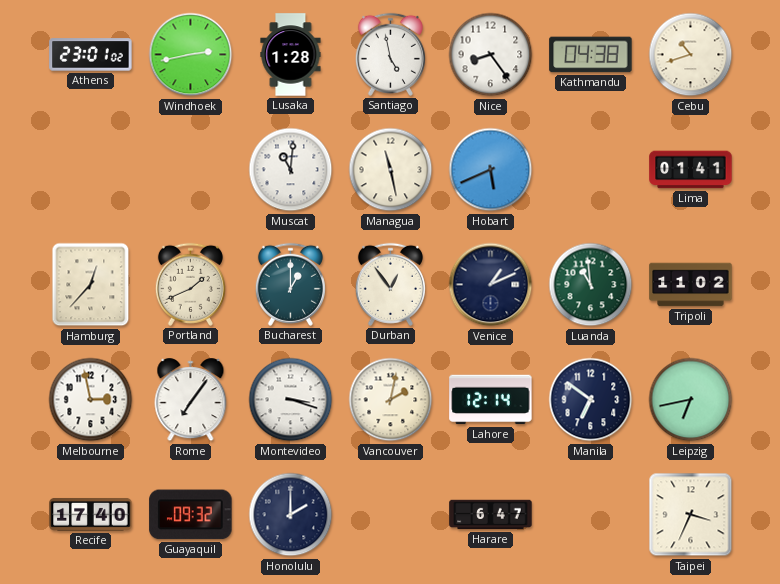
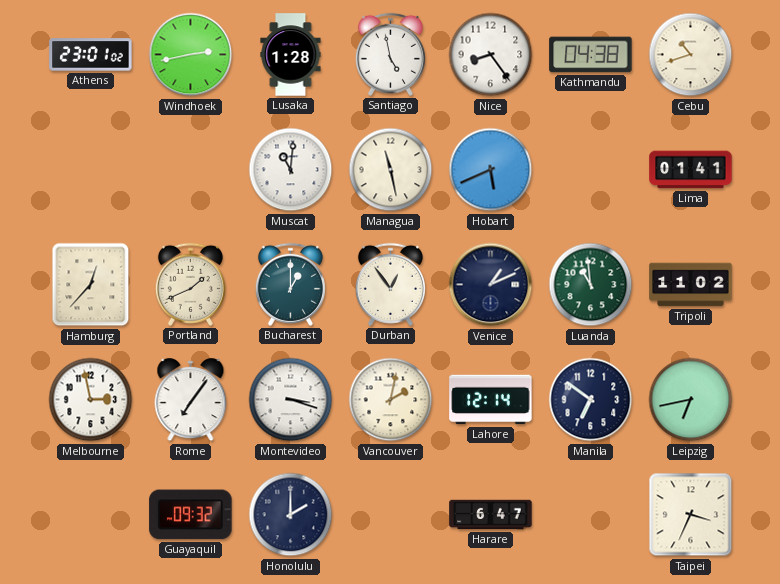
Recife: 17:40 -> none
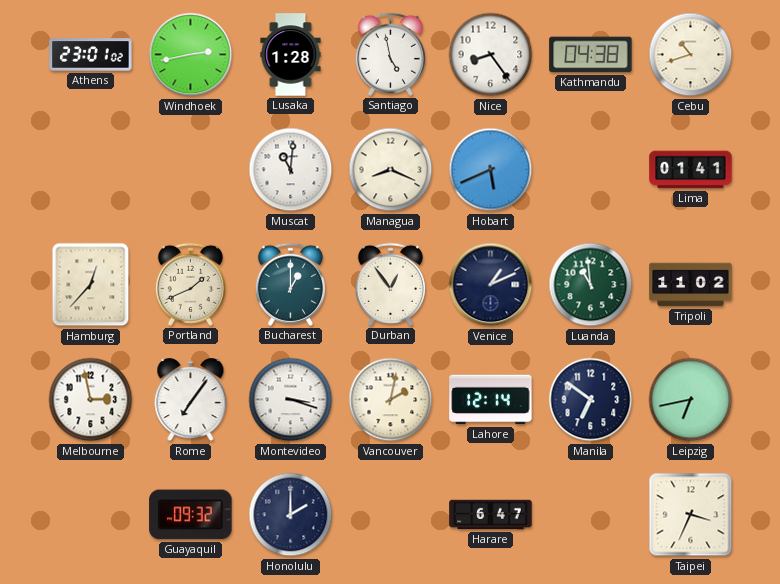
Managua: 11:28 -> 8:19
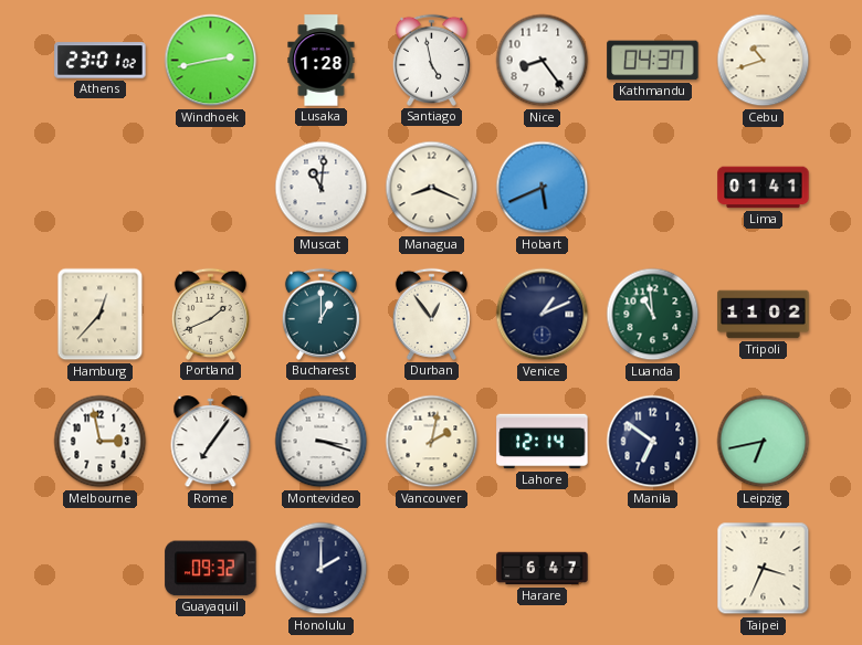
Kathmandu: 04:38 -> 04:37
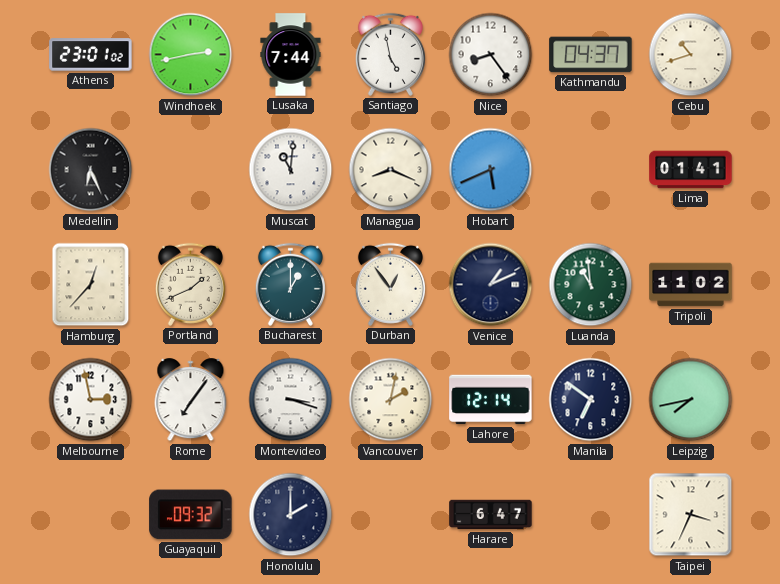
Lusaka: 1:28 -> 7:44
Medellin: none -> 6:26
Leipzig: 6:43 -> 7:43
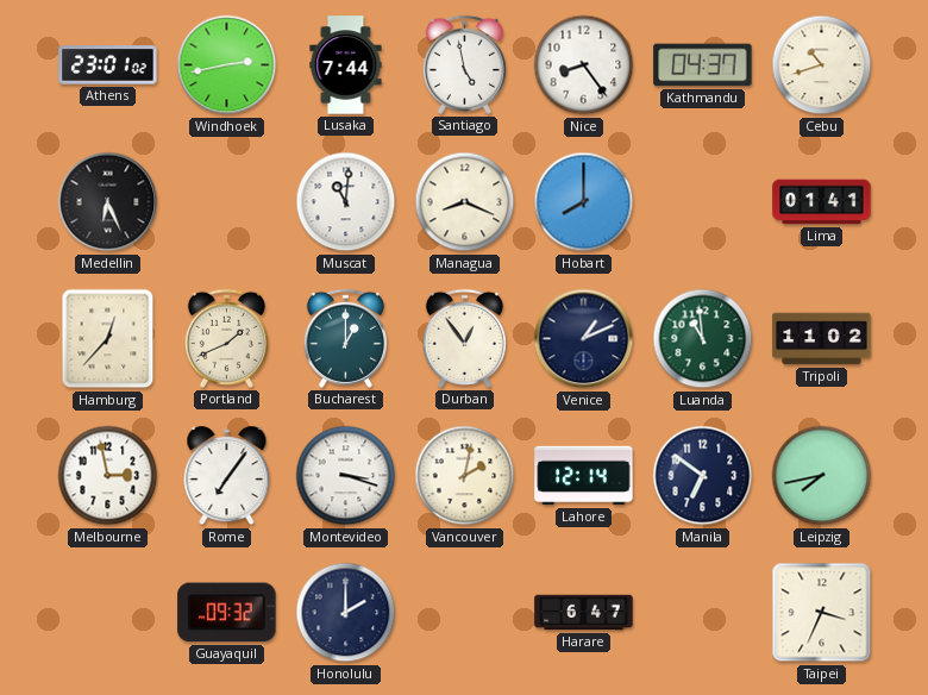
Hobart: 5:41 -> 8:00
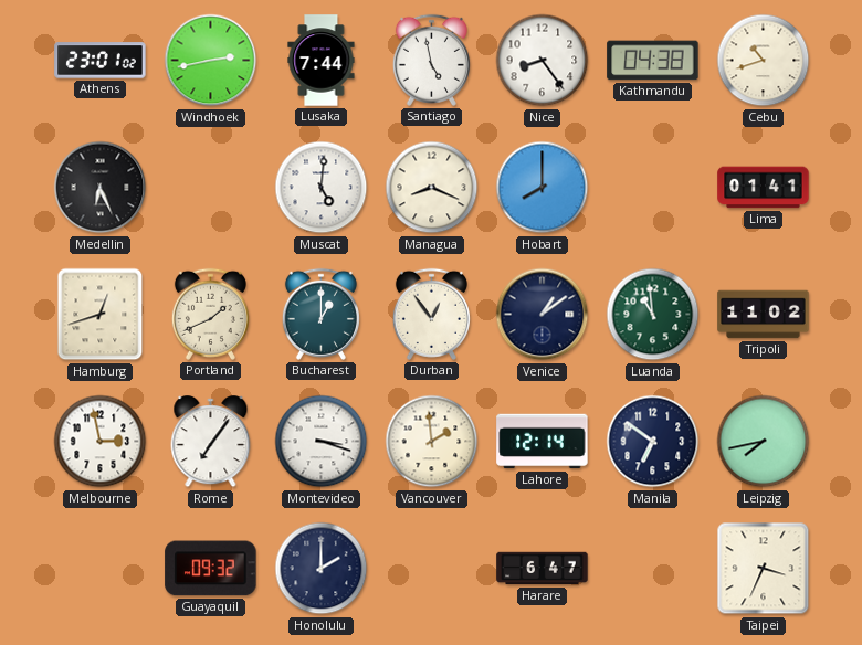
Kathmandu: 04:37 -> 04:38
Muscat: 11:01 -> 5:01
Hamburg: 12:37 -> 12:42
Venice: 1:11 -> 1:09
Vancouver: 2:02 -> 1:59
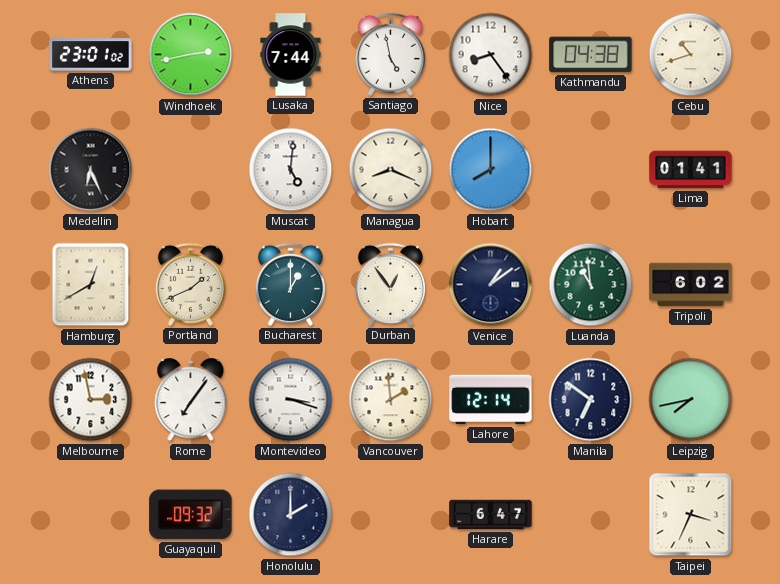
Hamburg: 12:42 -> 12:40
Tripoli: 11:02 -> 6:02
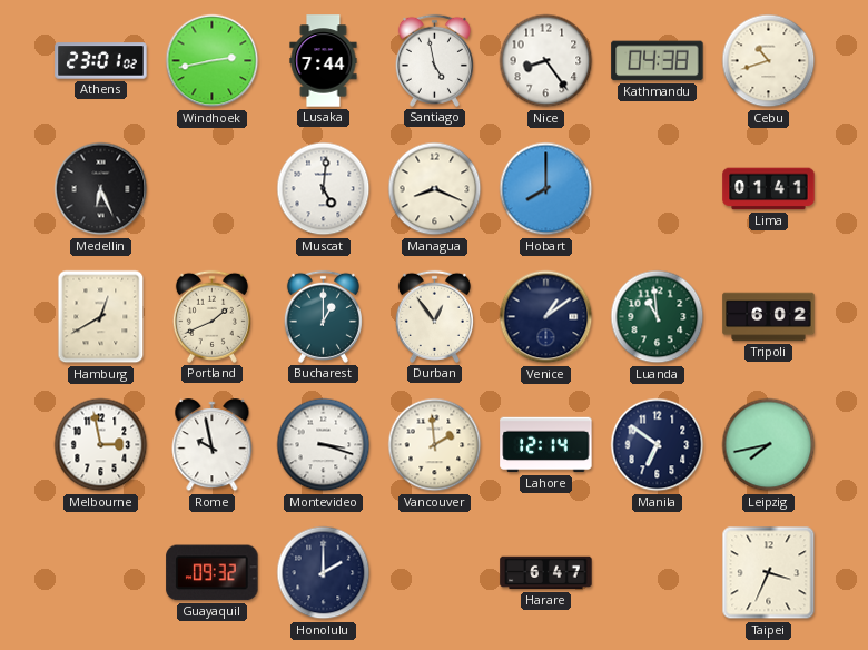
Rome: 7:06 -> 9:58
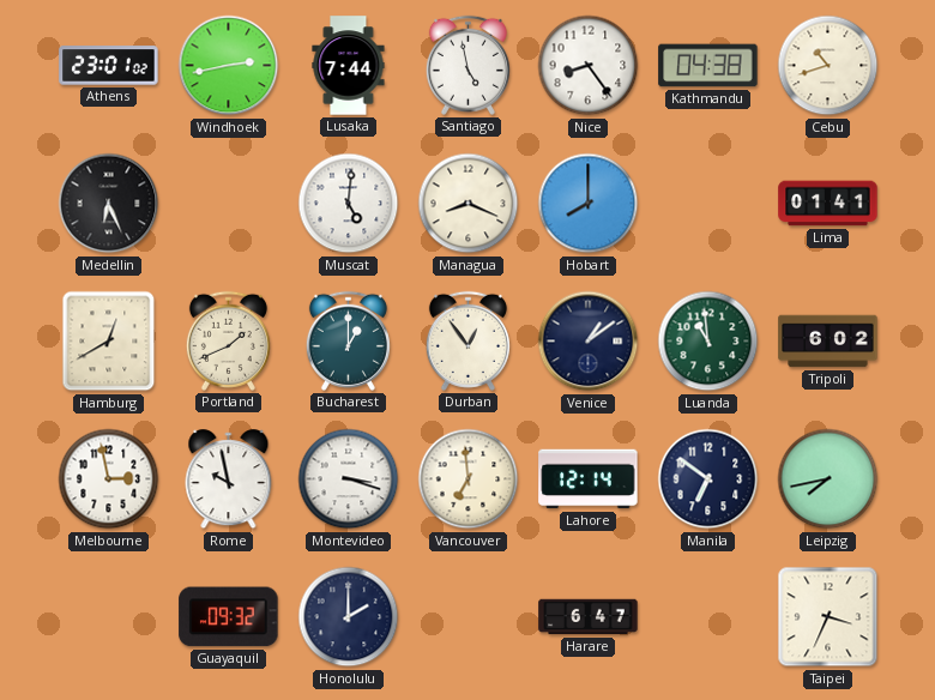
Vancouver: 1:59 -> 6:59
